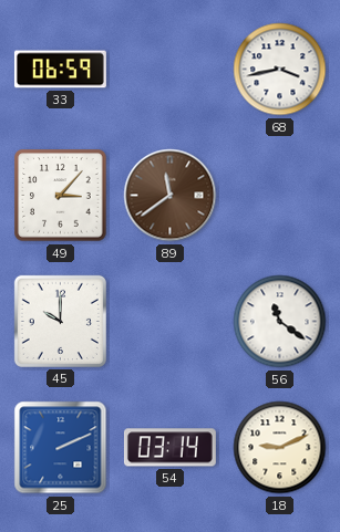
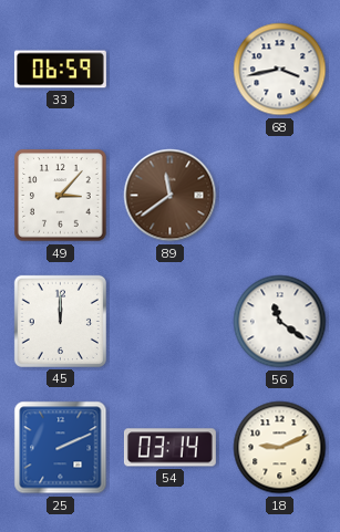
45: 10:00 -> 12:00
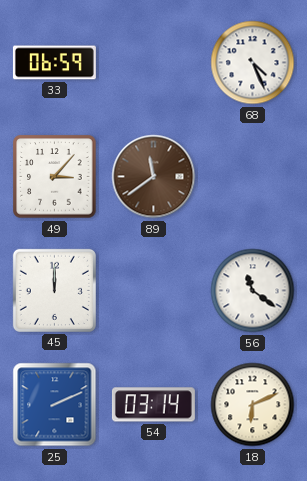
68: 3:43 -> 4:26
18: 9:11 -> 6:11
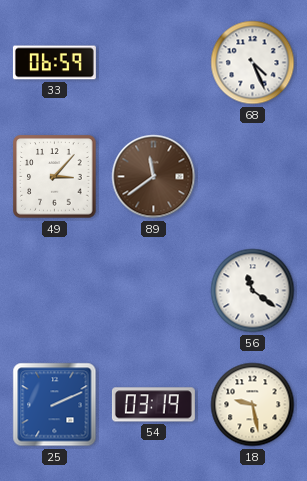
45: 12:00 -> none
54: 03:14 -> 03:19
18: 6:11 -> 9:28
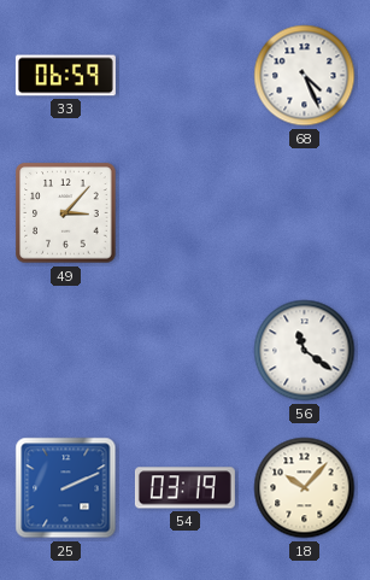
89: 11:39 -> none
18: 9:28 -> 10:07
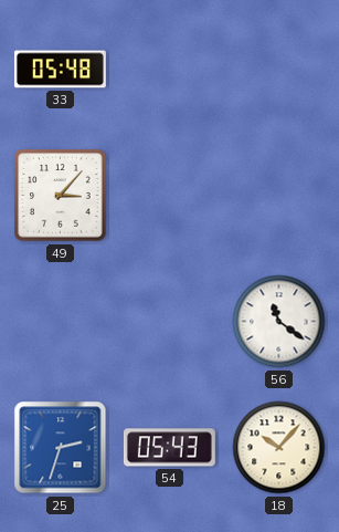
33: 06:59 -> 05:48
68: 4:26 -> none
25: 2:11 -> 2:33
54: 03:19 -> 05:43
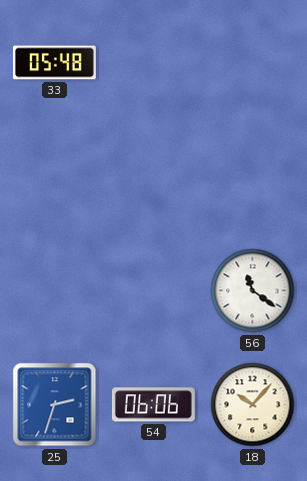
49: 3:07 -> none
54: 05:43 -> 06:06
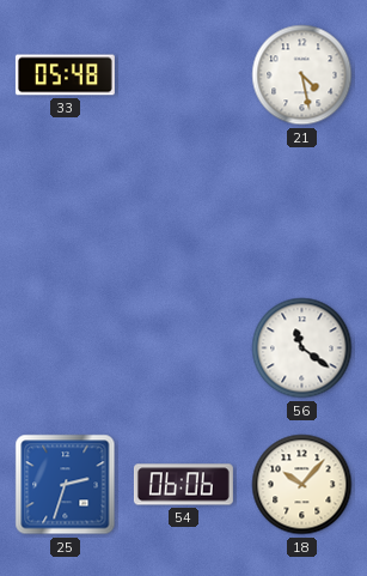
21: none -> 4:28
